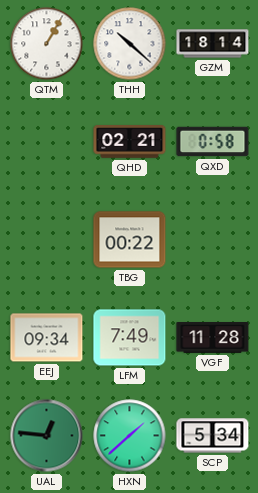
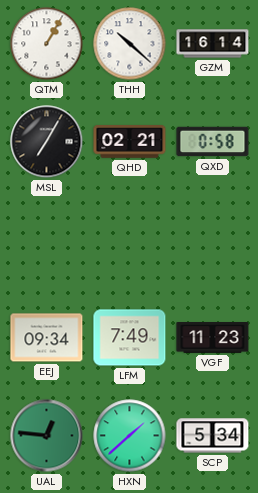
GZM: 18:14 -> 16:14
MSL: none -> 7:05
TBG: 00:22 -> none
VGF: 11:28 -> 11:23
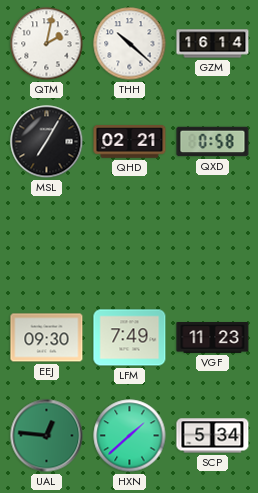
QTM: 1:05 -> 2:02
EEJ: 09:34 -> 09:30
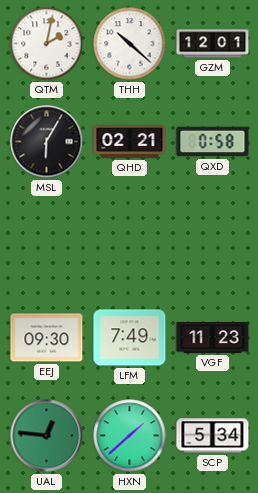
GZM: 16:14 -> 12:01
MSL: 7:05 -> 6:05
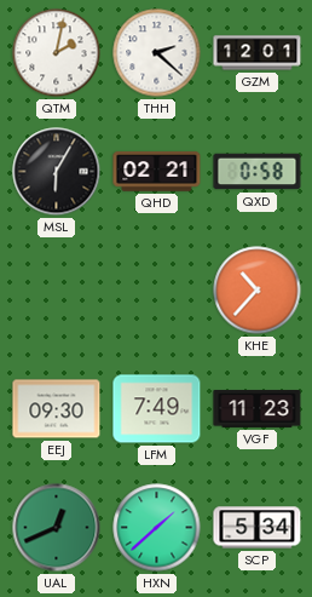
THH: 10:22 -> 2:22
KHE: none -> 10:37
UAL: 12:46 -> 12:41
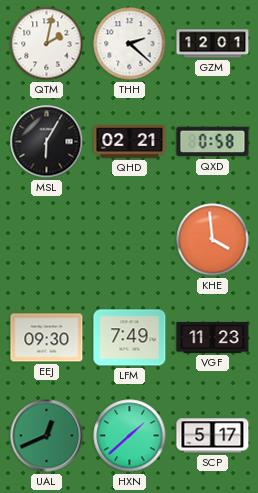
KHE: 10:37 -> 3:59
SCP: 5:34 -> 5:17
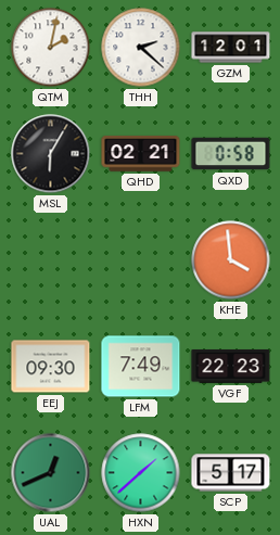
VGF: 11:23 -> 22:23
